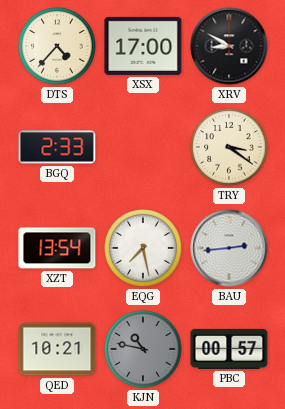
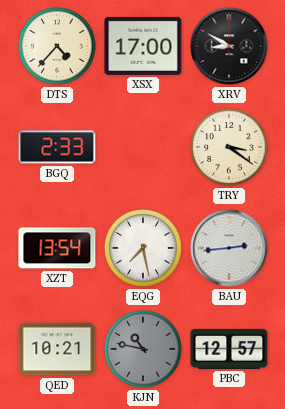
PBC: 00:57 -> 12:57
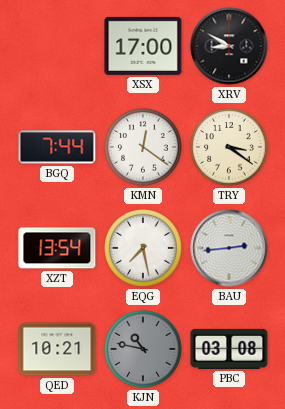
DTS: 4:37 -> none
BGQ: 2:33 -> 7:44
KMN: none -> 12:21
PBC: 12:57 -> 03:08
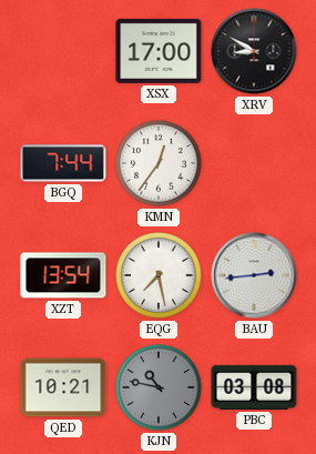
KMN: 12:21 -> 12:36
TRY: 3:21 -> none
